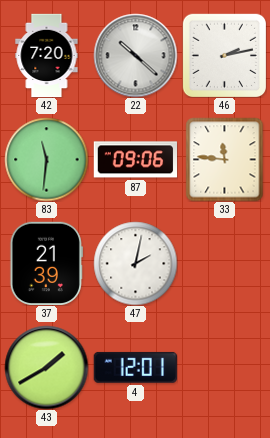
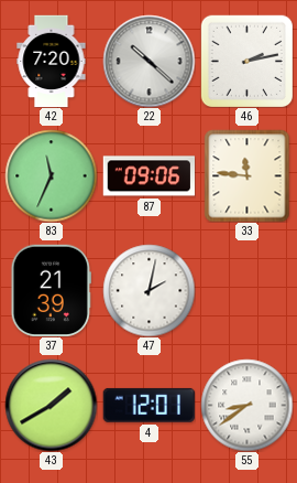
83: 11:31 -> 11:34
55: none -> 8:39
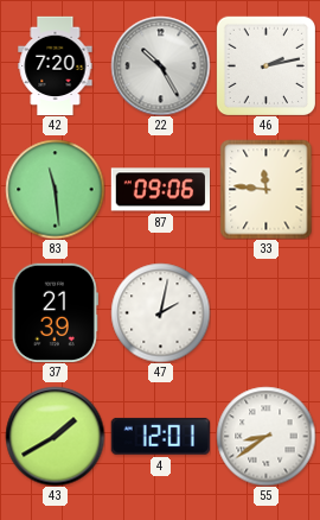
22: 10:22 -> 10:25
83: 11:34 -> 11:29
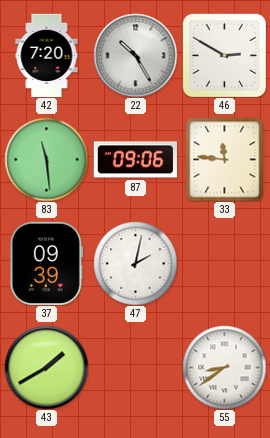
46: 2:13 -> 2:50
37: 21:39 -> 09:39
4: 12:01 -> none
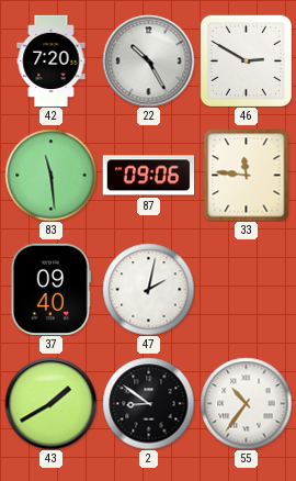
37: 09:39 -> 09:40
2: none -> 8:51
55: 8:39 -> 10:36
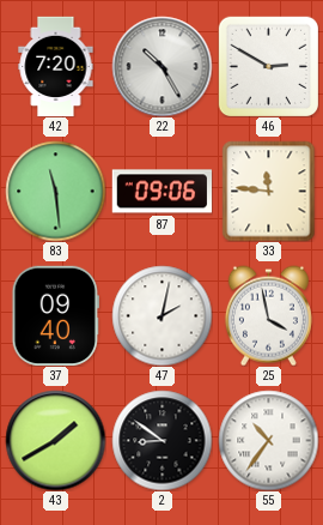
25: none -> 3:58
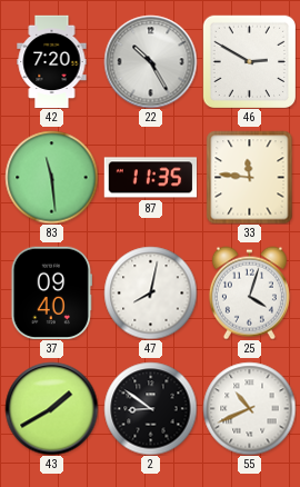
87: 09:06 -> 11:35
47: 2:02 -> 8:02
25: 3:58 -> 4:03
55: 10:36 -> 10:41
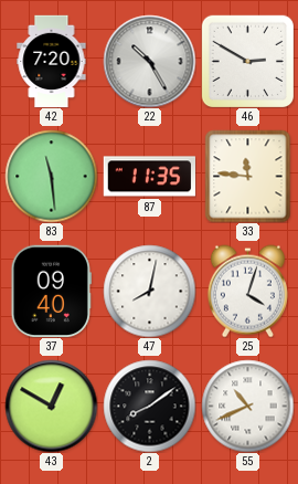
43: 1:40 -> 12:50
2: 8:51 -> 8:09
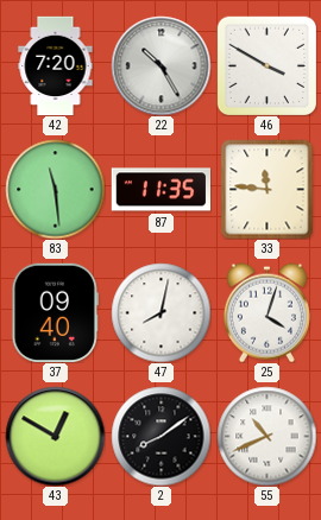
46: 2:50 -> 3:50
